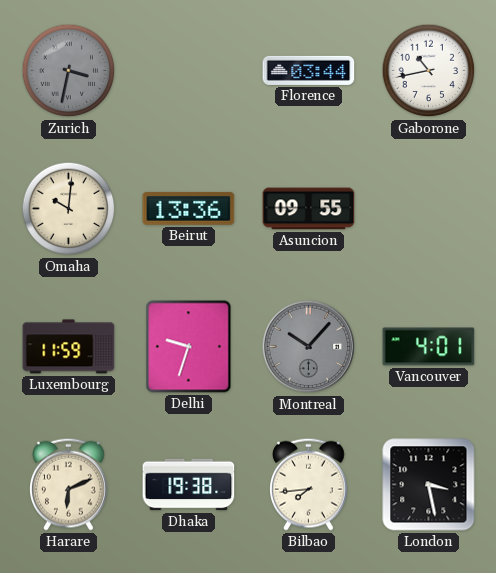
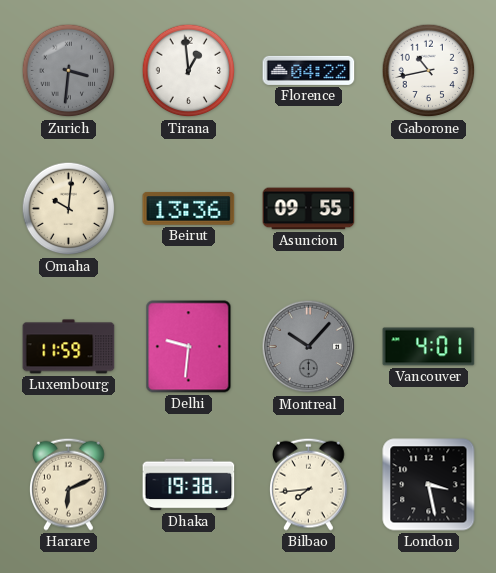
Zurich: 3:32 -> 3:31
Tirana: none -> 12:59
Florence: 03:44 -> 04:22
Delhi: 9:33 -> 9:31
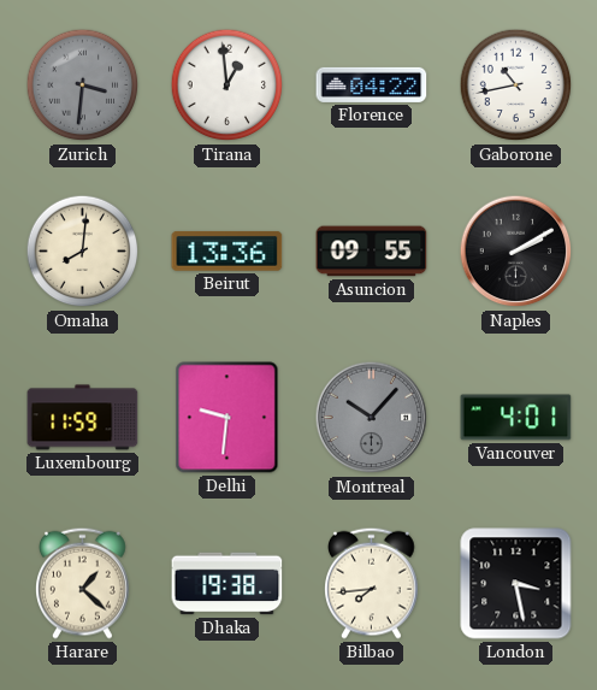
Omaha: 10:01 -> 8:01
Naples: none -> 2:10
Harare: 6:11 -> 1:22
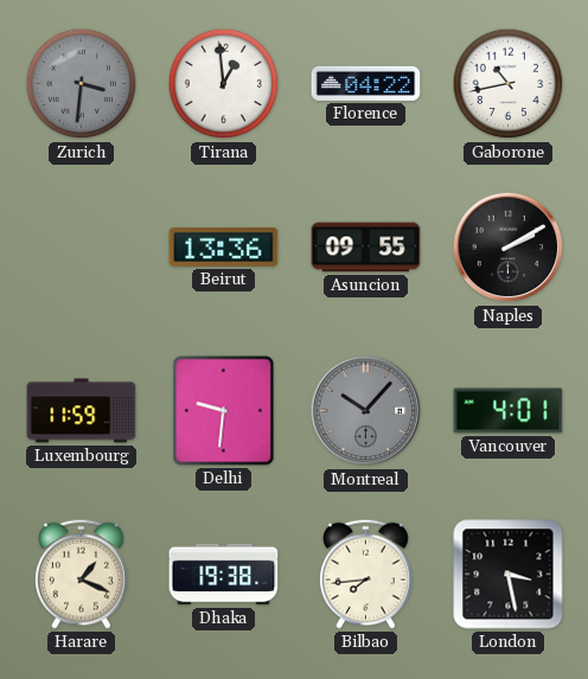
Omaha: 8:01 -> none
Harare: 1:22 -> 1:19
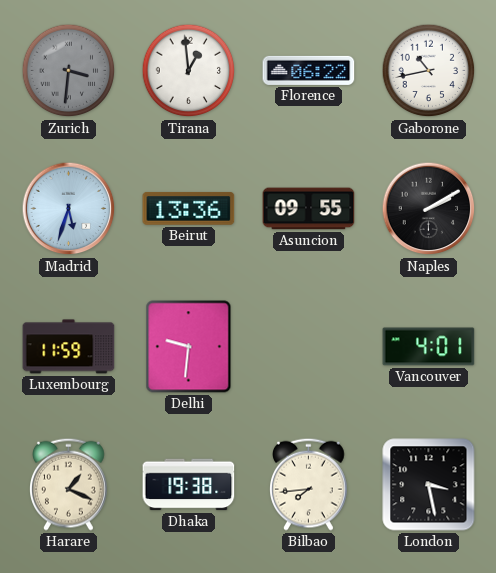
Florence: 04:22 -> 06:22
Madrid: none -> 5:33
Montreal: 10:07 -> none
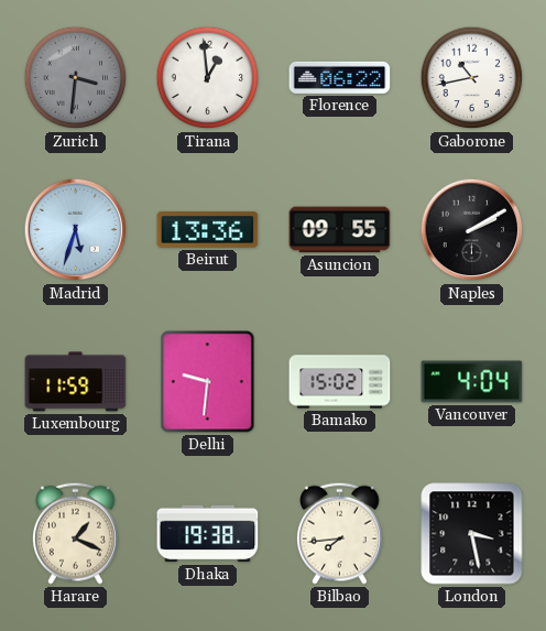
Bamako: none -> 15:02
Vancouver: 4:01 -> 4:04
